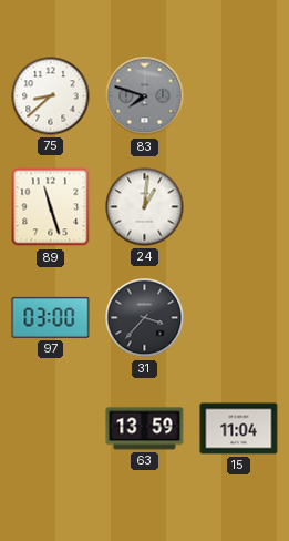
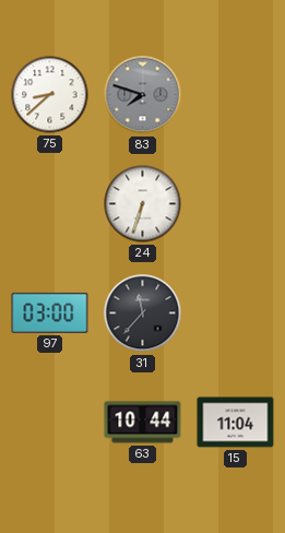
89: 11:27 -> none
24: 1:01 -> 6:33
31: 3:37 -> 11:37
63: 13:59 -> 10:44
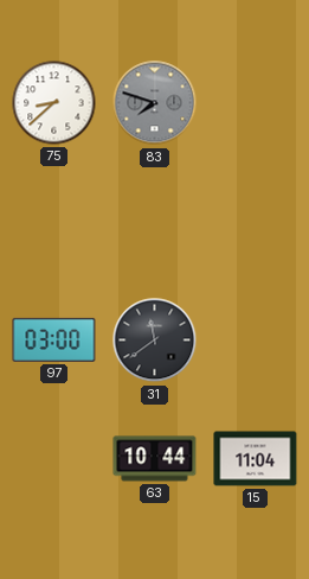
24: 6:33 -> none
31: 11:37 -> 11:39
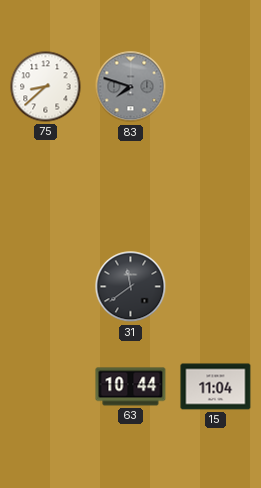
97: 03:00 -> none
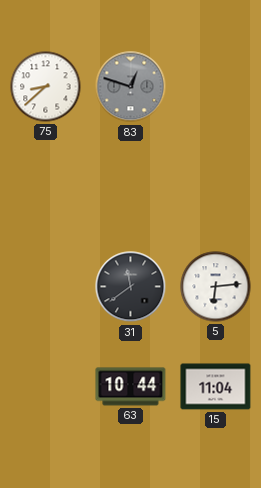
83: 7:48 -> 12:48
5: none -> 6:14
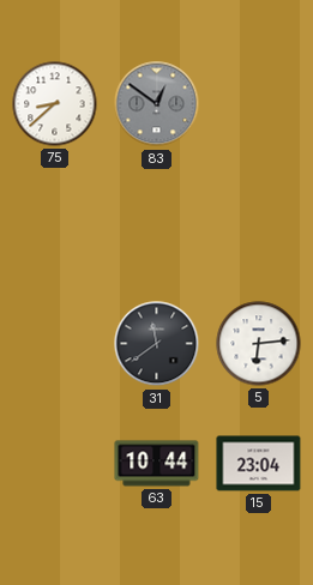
83: 12:48 -> 12:51
15: 11:04 -> 23:04
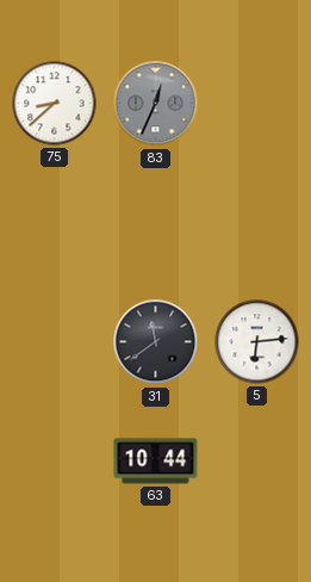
83: 12:51 -> 12:34
15: 23:04 -> none
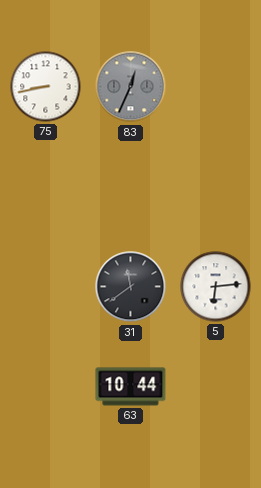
75: 8:38 -> 8:43
